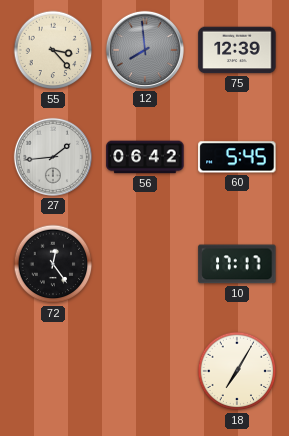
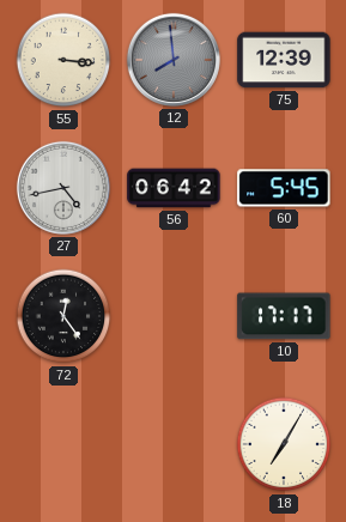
55: 3:23 -> 3:16
27: 1:44 -> 4:43
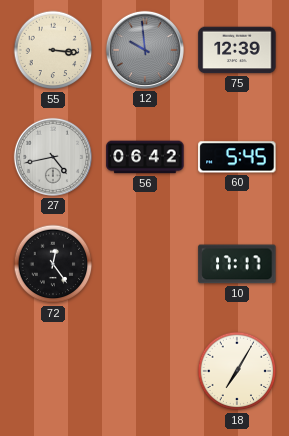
12: 7:59 -> 9:59
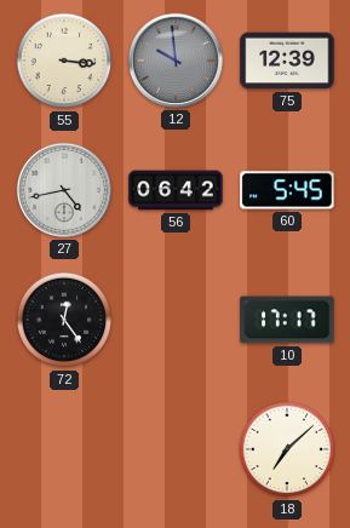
18: 7:05 -> 7:08
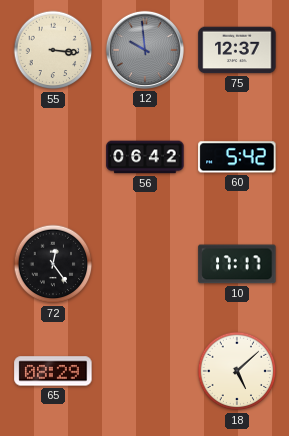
75: 12:39 -> 12:37
27: 4:43 -> none
60: 5:45 -> 5:42
65: none -> 08:29
18: 7:08 -> 5:08
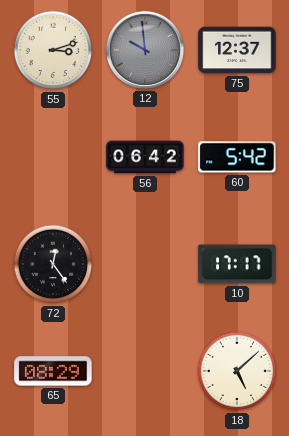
55: 3:16 -> 3:12
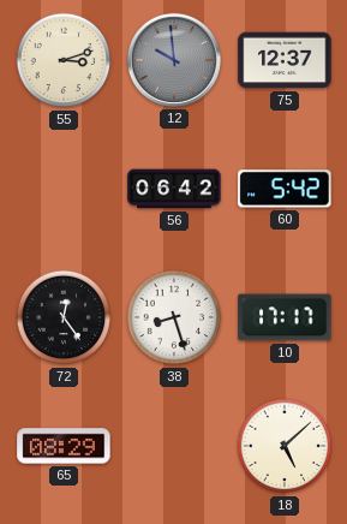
38: none -> 8:27
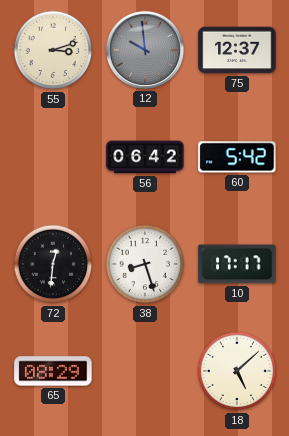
72: 12:24 -> 12:31
